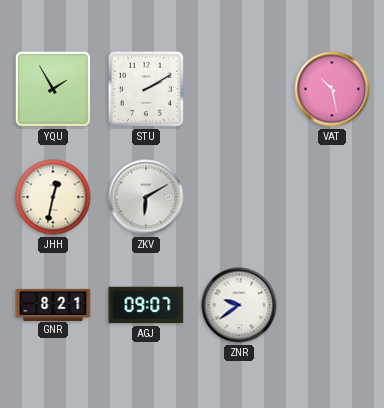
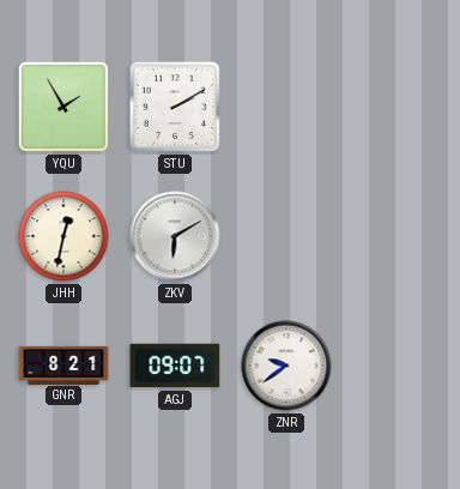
VAT: 10:28 -> none
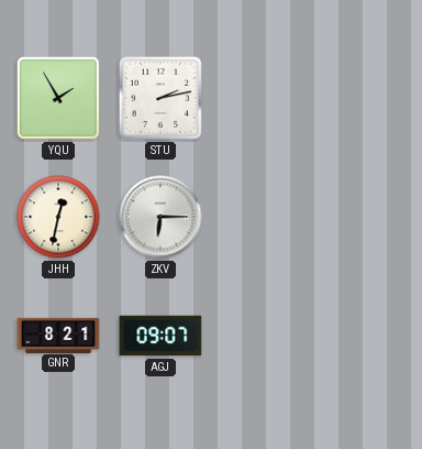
STU: 2:10 -> 2:13
ZKV: 6:10 -> 6:15
ZNR: 9:39 -> none
